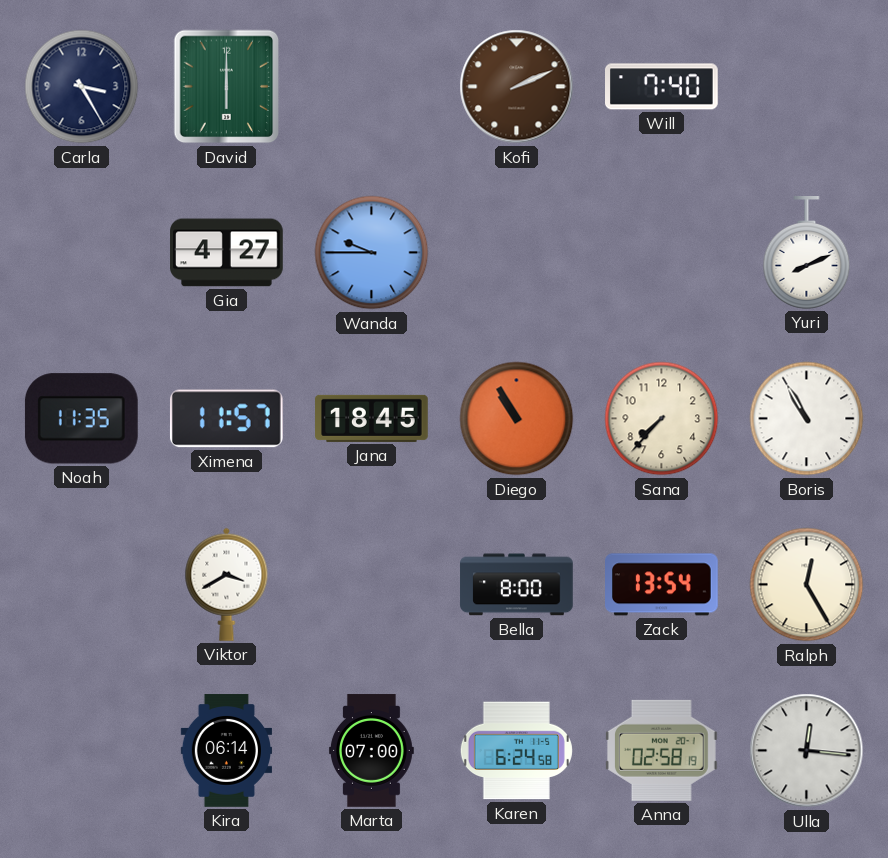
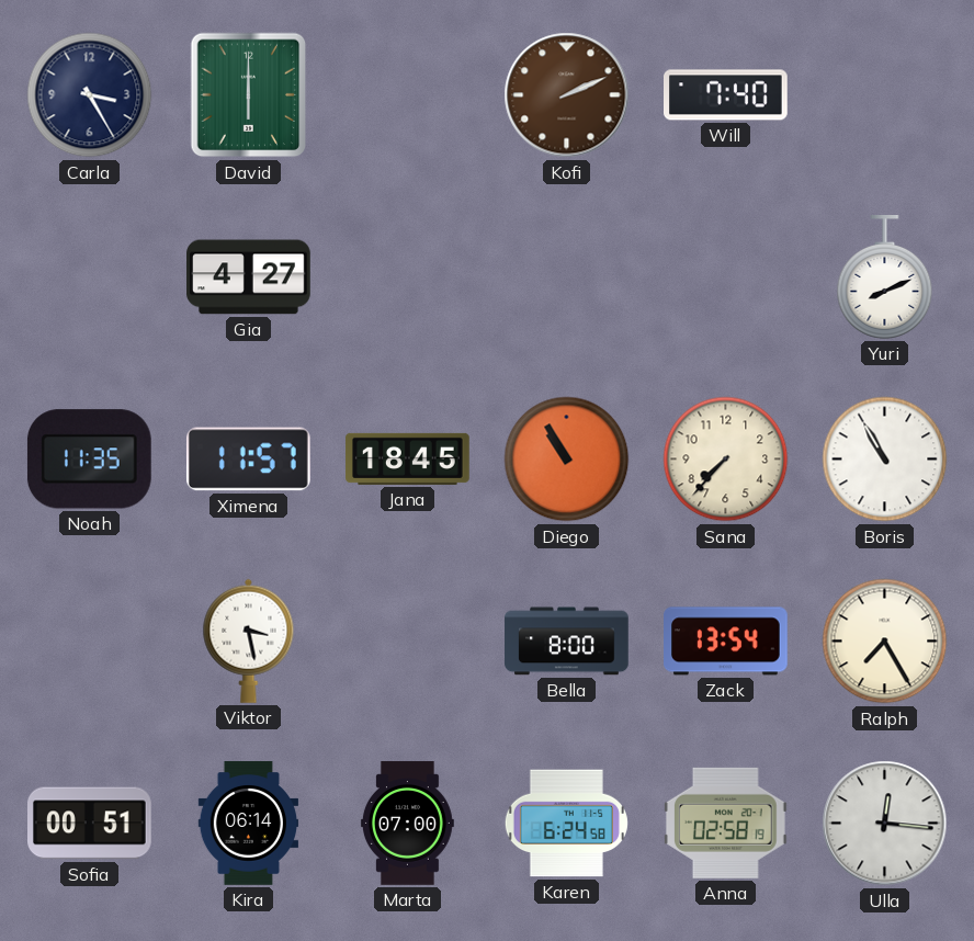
Wanda: 9:45 -> none
Viktor: 3:40 -> 3:28
Ralph: 12:25 -> 7:25
Sofia: none -> 00:51
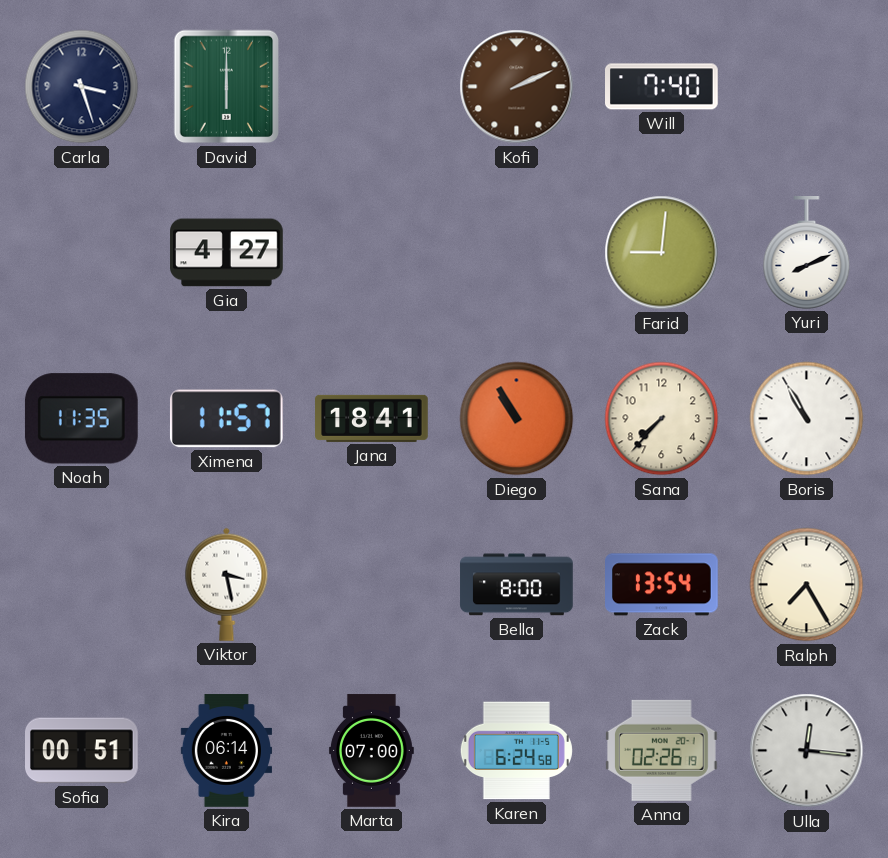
Carla: 3:25 -> 3:27
Farid: none -> 9:01
Jana: 18:45 -> 18:41
Anna: 02:58 -> 02:26
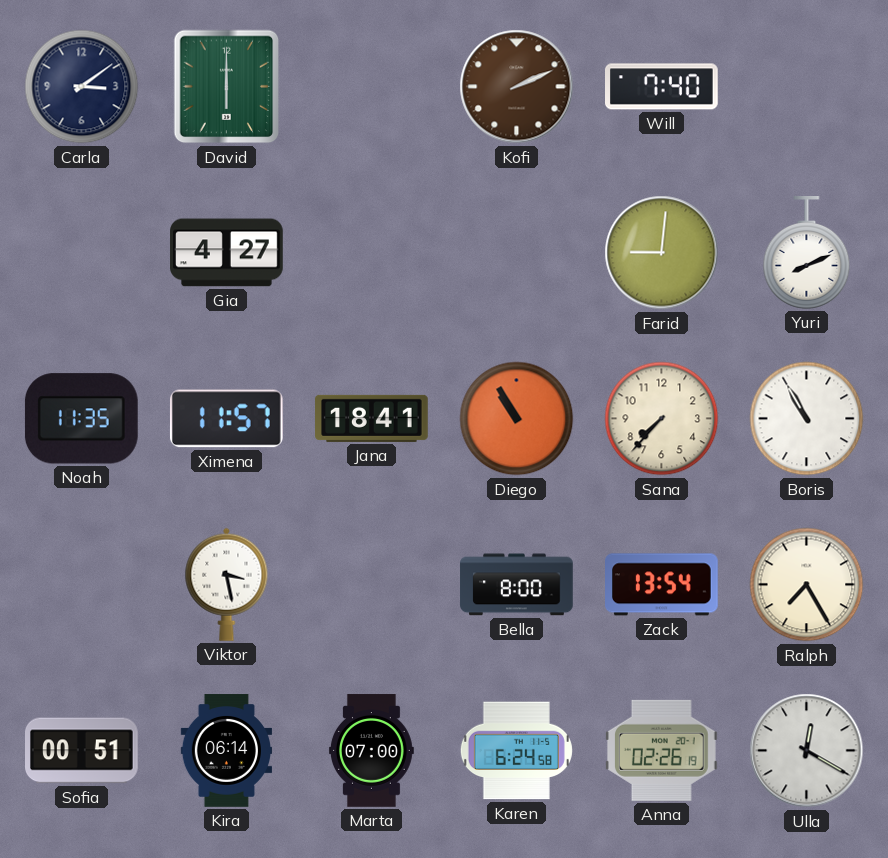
Carla: 3:27 -> 3:09
Ulla: 12:16 -> 12:20
